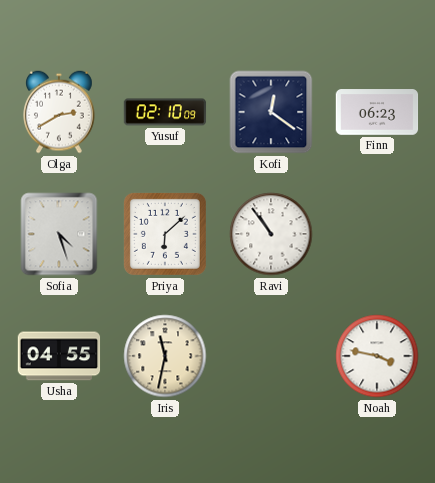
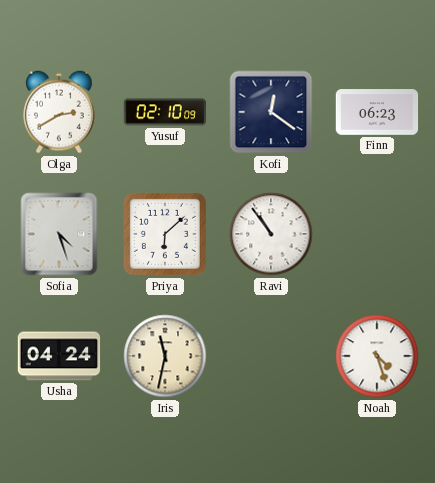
Usha: 04:55 -> 04:24
Noah: 3:47 -> 4:27
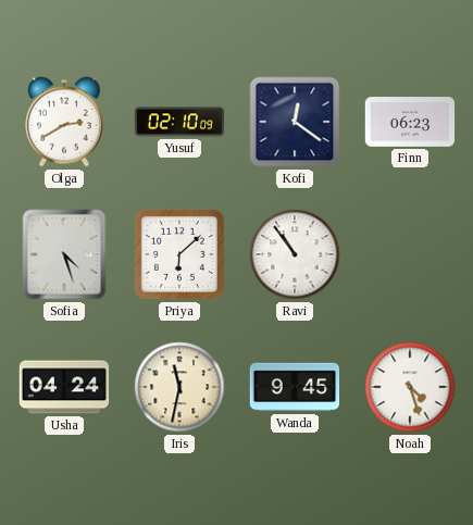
Wanda: none -> 9:45
